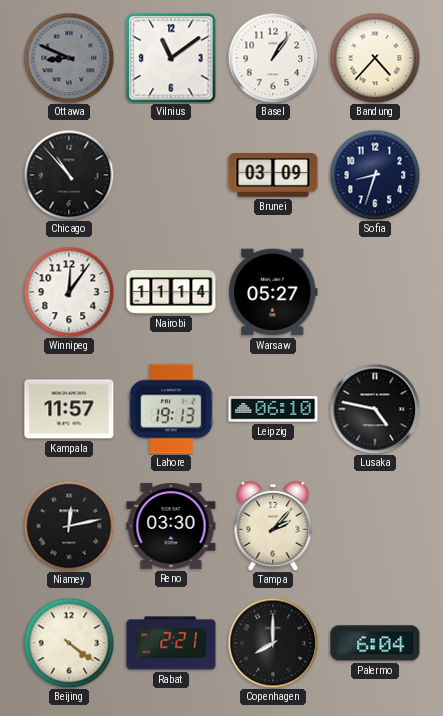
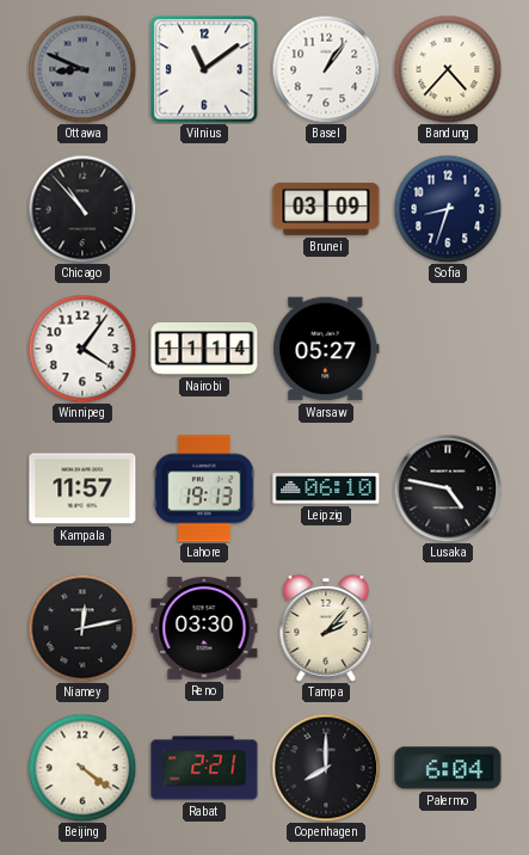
Winnipeg: 12:06 -> 4:06
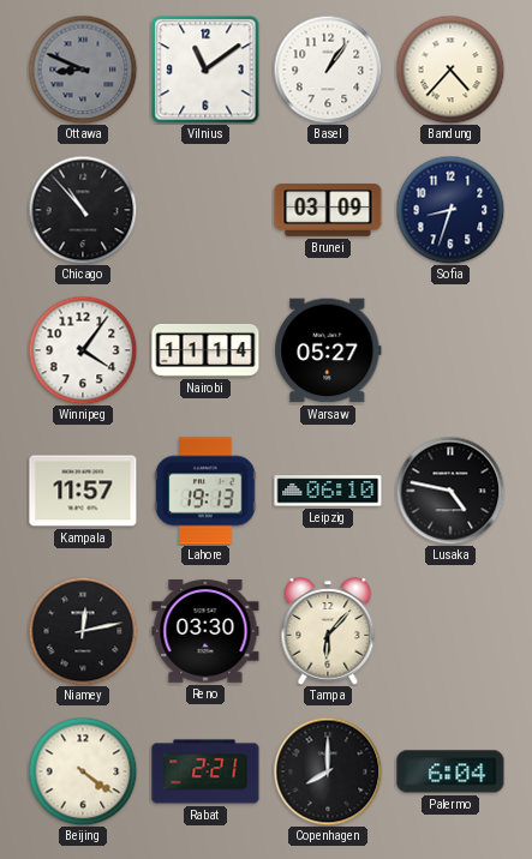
Tampa: 2:07 -> 6:07
